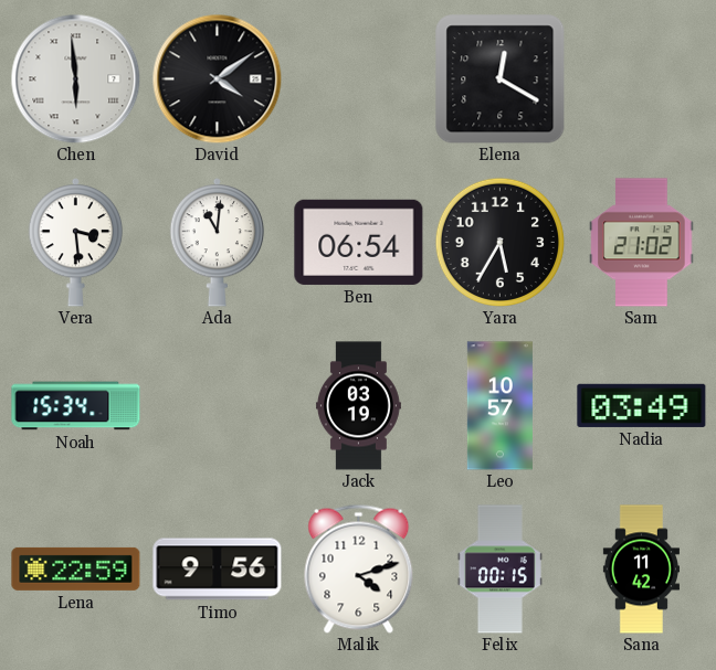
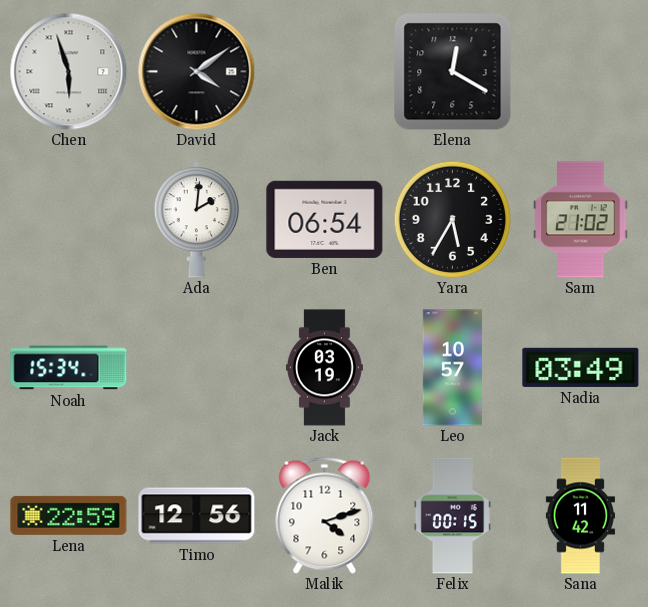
Chen: 5:59 -> 5:57
Vera: 3:29 -> none
Ada: 11:01 -> 2:01
Timo: 9:56 -> 12:56
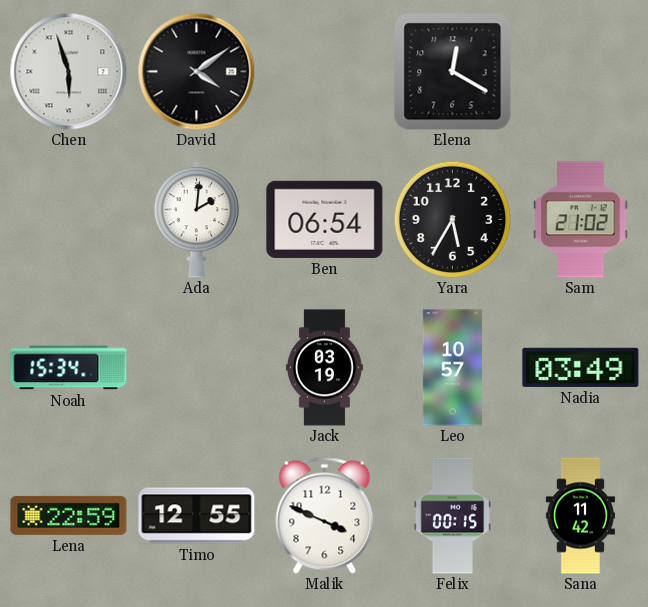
Timo: 12:56 -> 12:55
Malik: 4:12 -> 3:49
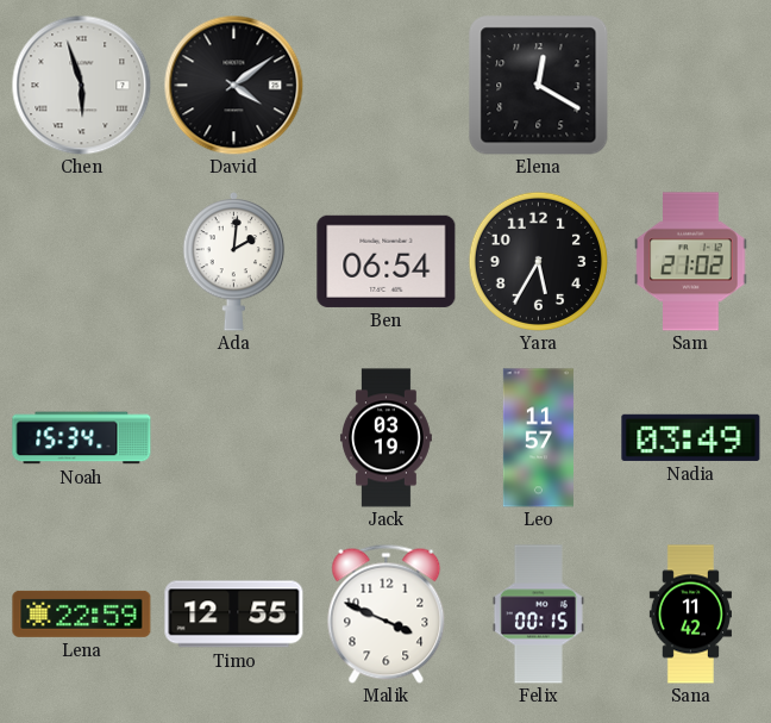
Leo: 10:57 -> 11:57
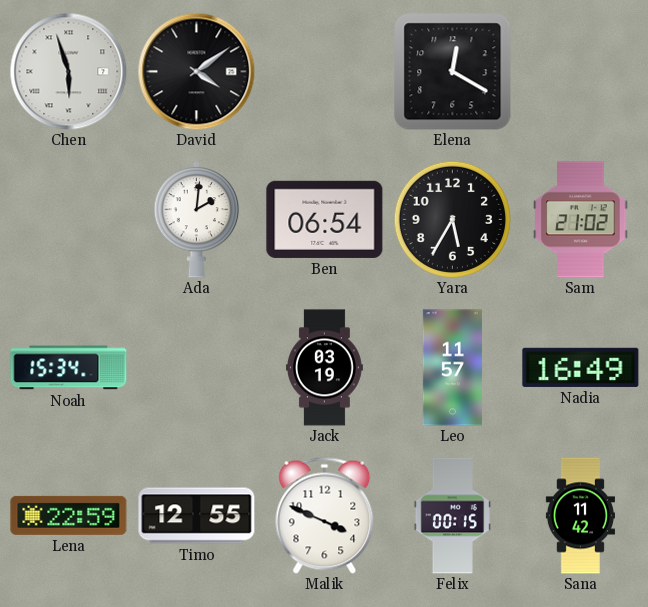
Nadia: 03:49 -> 16:49
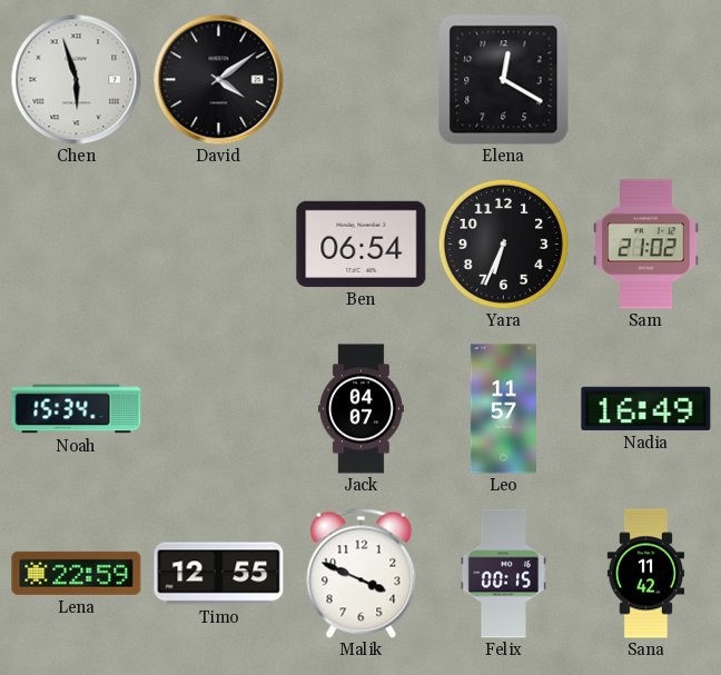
Ada: 2:01 -> none
Yara: 5:35 -> 6:34
Jack: 03:19 -> 04:07
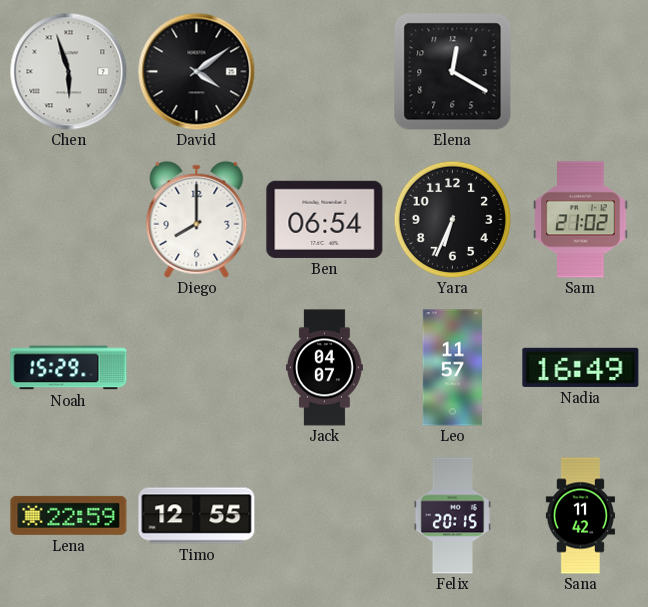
Diego: none -> 8:00
Noah: 15:34 -> 15:29
Malik: 3:49 -> none
Felix: 00:15 -> 20:15
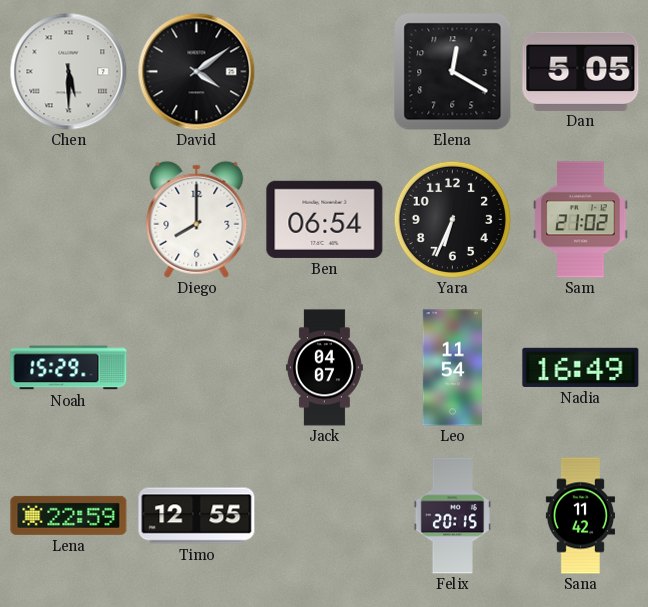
Chen: 5:57 -> 5:30
Dan: none -> 5:05
Leo: 11:57 -> 11:54
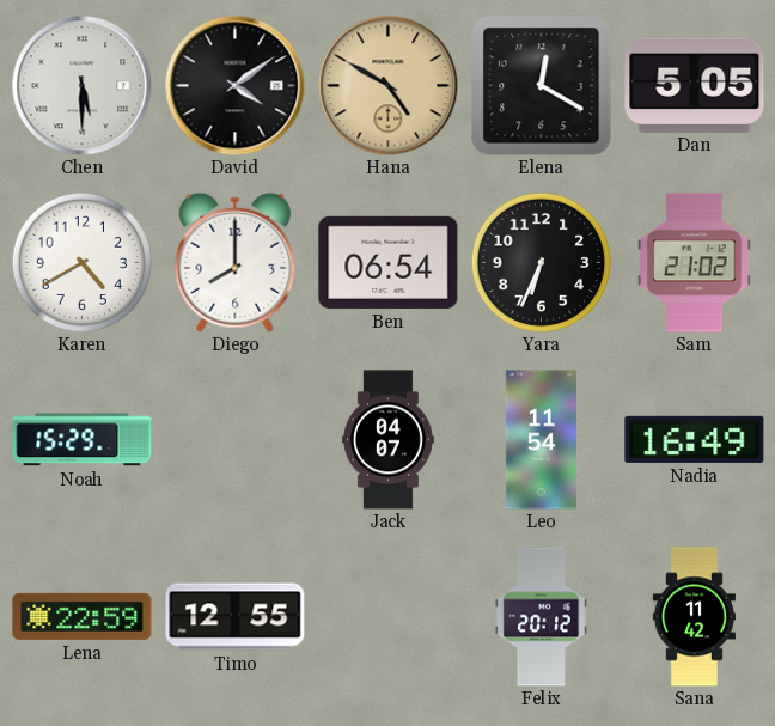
Hana: none -> 4:50
Karen: none -> 4:40
Felix: 20:15 -> 20:12
